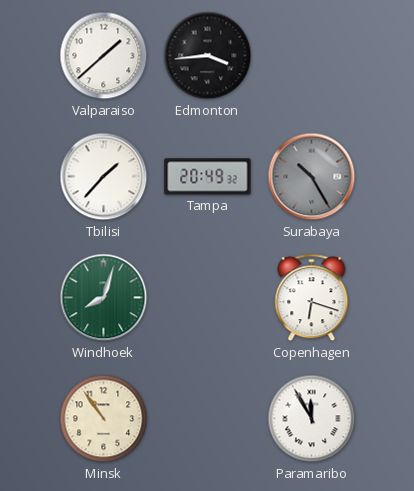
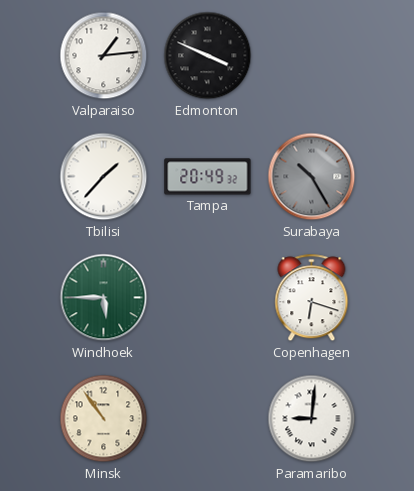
Valparaiso: 1:38 -> 1:14
Edmonton: 3:44 -> 3:49
Windhoek: 8:03 -> 5:45
Paramaribo: 11:55 -> 9:01
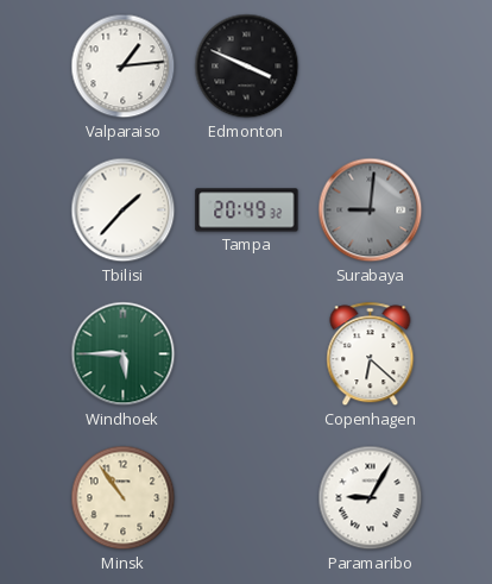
Surabaya: 10:25 -> 9:01
Copenhagen: 6:18 -> 6:22
Paramaribo: 9:01 -> 9:05
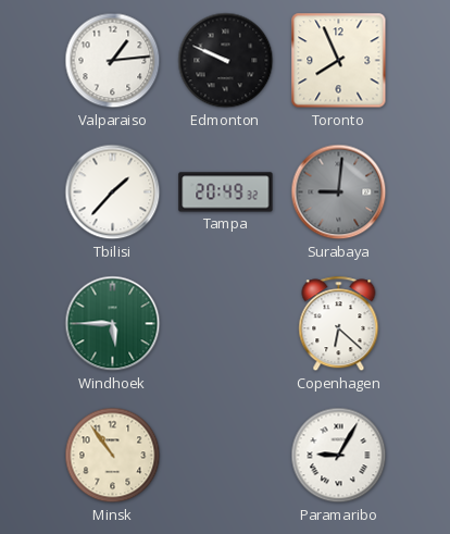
Edmonton: 3:49 -> 9:49
Toronto: none -> 7:56
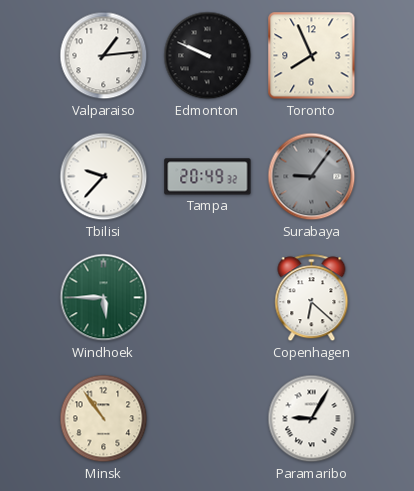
Tbilisi: 1:37 -> 9:37
Surabaya: 9:01 -> 9:06
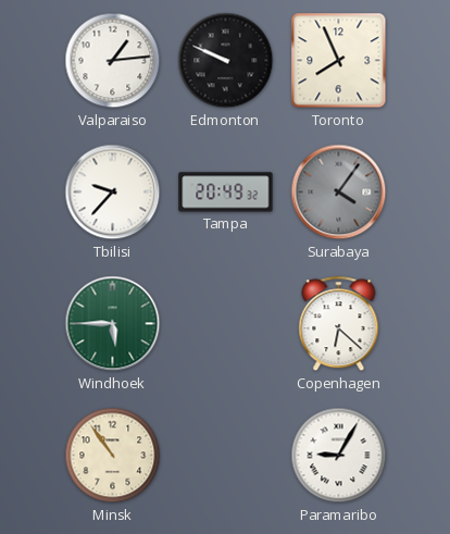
Surabaya: 9:06 -> 4:06
